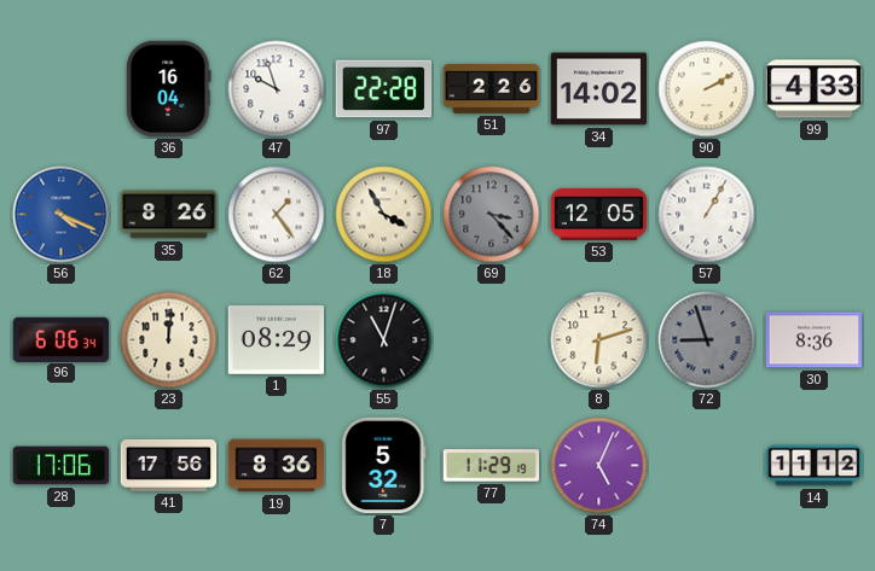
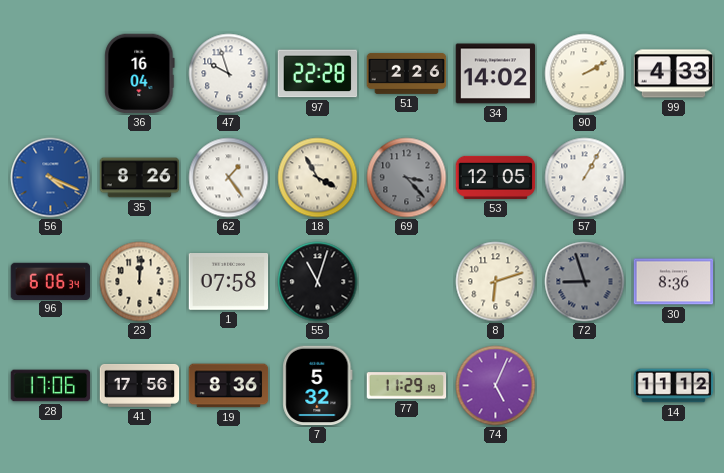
1: 08:29 -> 07:58
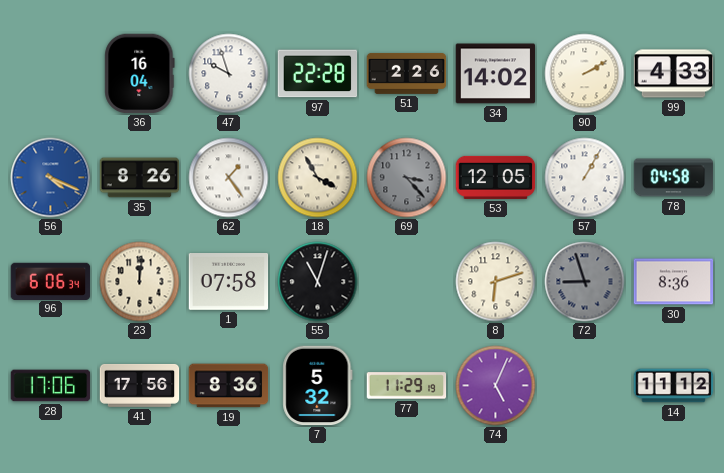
78: none -> 04:58
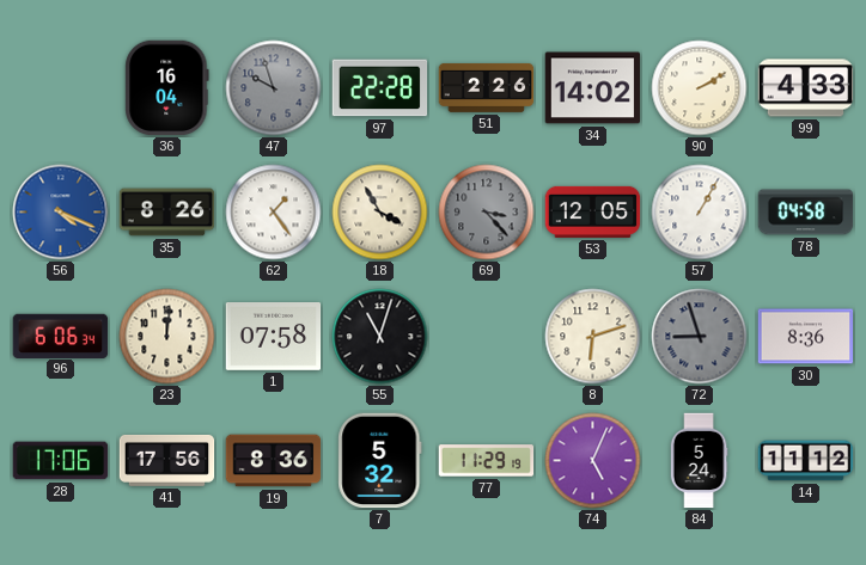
47 dial: white -> grey
84: none -> 5:24
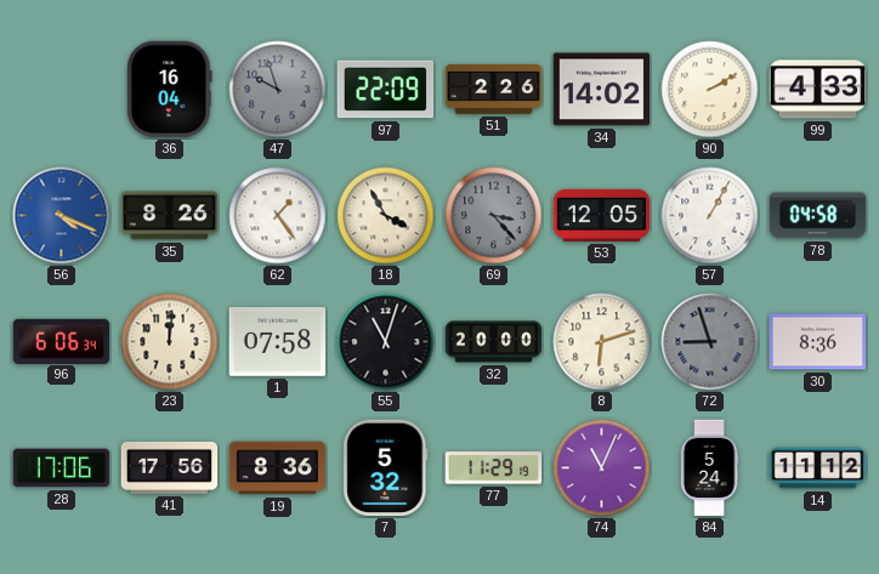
97: 22:28 -> 22:09
32: none -> 20:00
74: 5:04 -> 11:04
